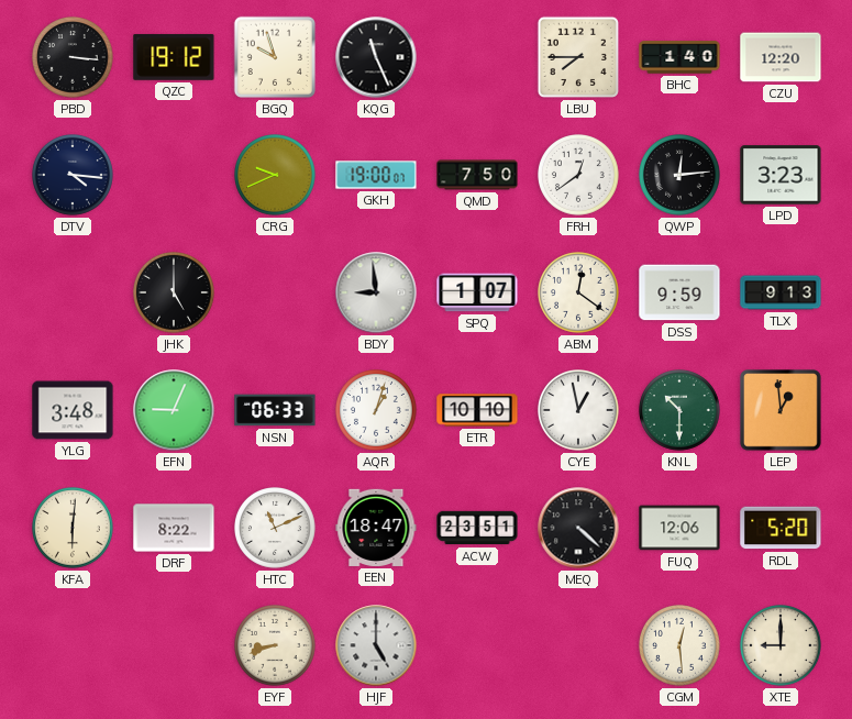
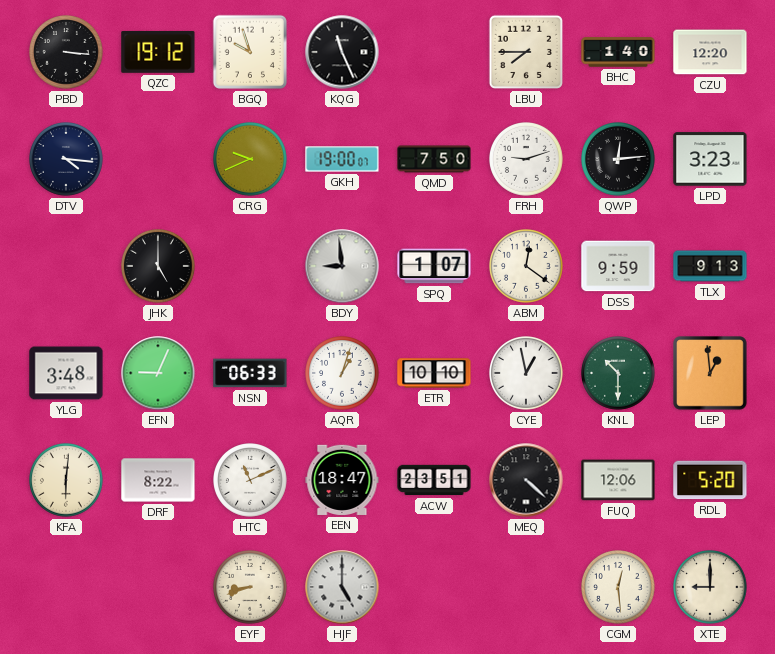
FRH: 12:39 -> 9:12
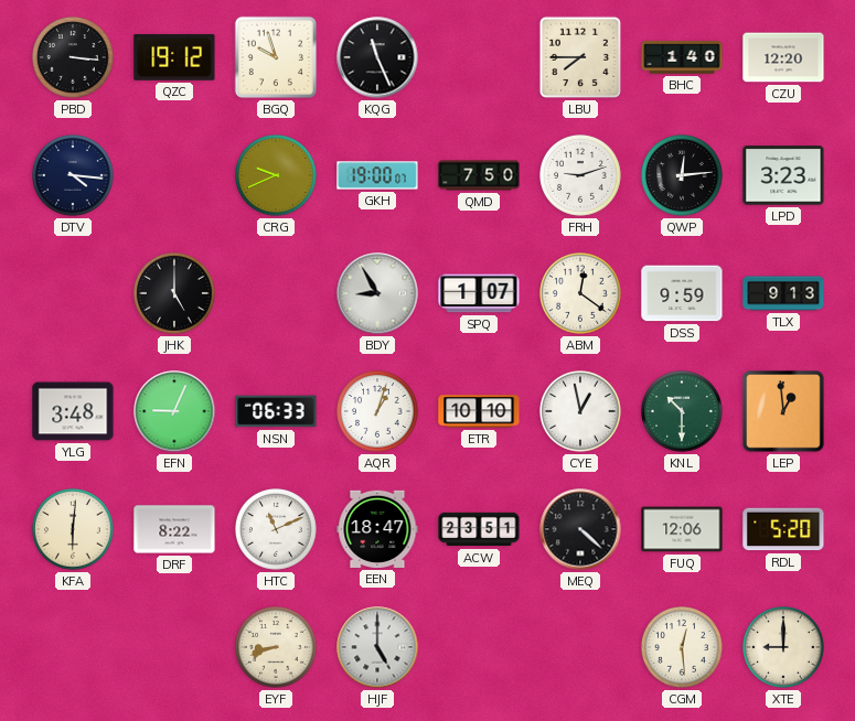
BDY: 8:59 -> 8:55
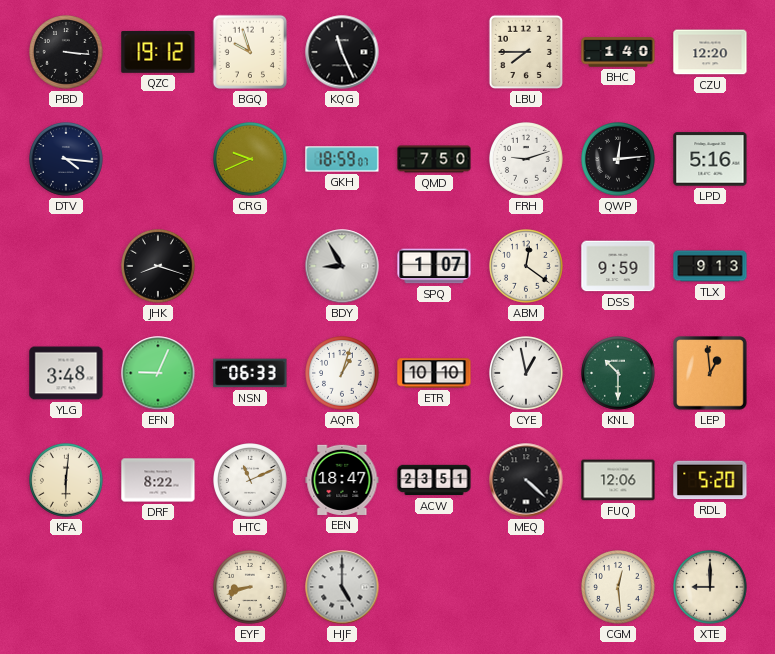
GKH: 19:00 -> 18:59
LPD: 3:23 -> 5:16
JHK: 5:00 -> 8:18
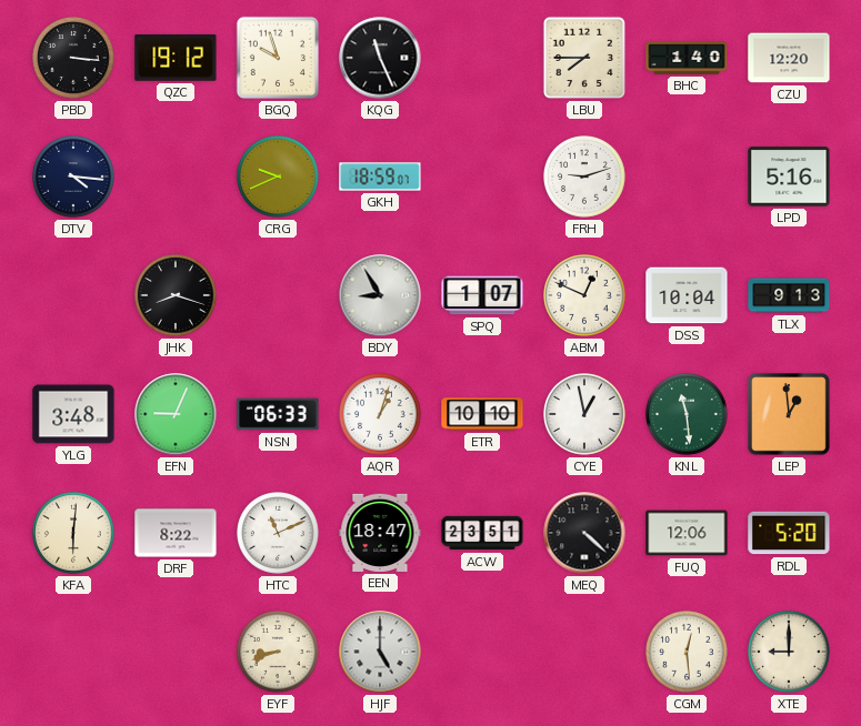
QMD: 7:50 -> none
QWP: 12:14 -> none
ABM: 12:21 -> 12:49
DSS: 9:59 -> 10:04
KNL: 10:30 -> 11:29
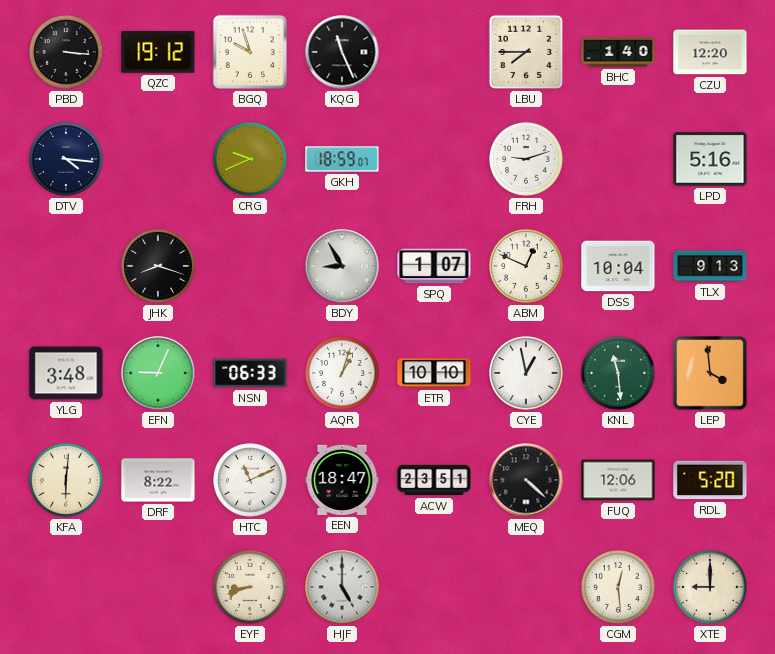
LEP: 12:59 -> 3:59
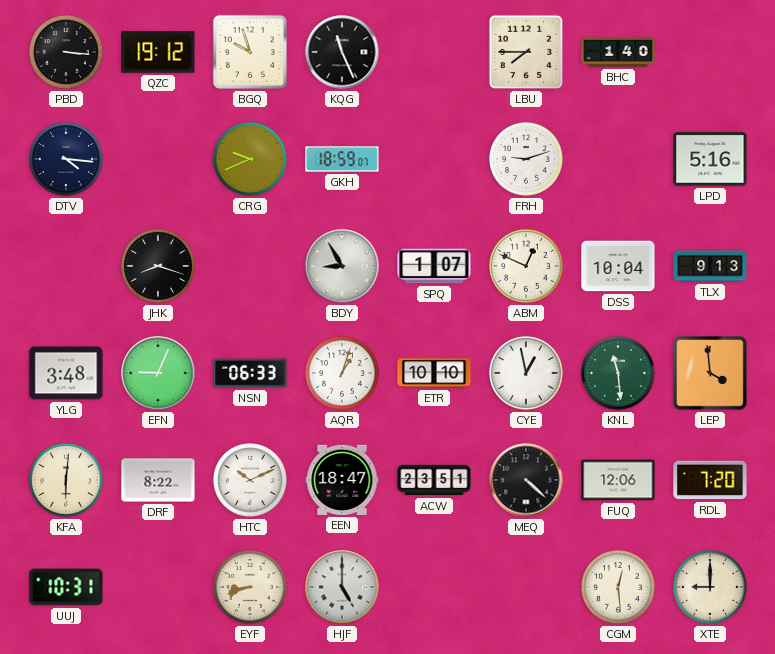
CZU: 12:20 -> none
HTC: 11:11 -> 10:11
RDL: 5:20 -> 7:20
UUJ: none -> 10:31
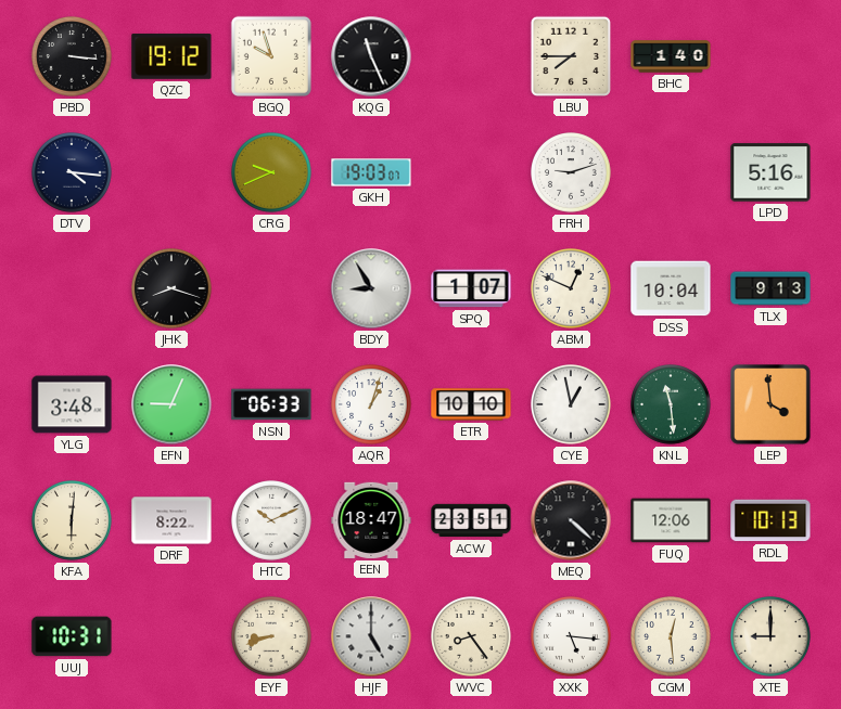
GKH: 18:59 -> 19:03
RDL: 7:20 -> 10:13
WVC: none -> 8:24
XXK: none -> 5:16
